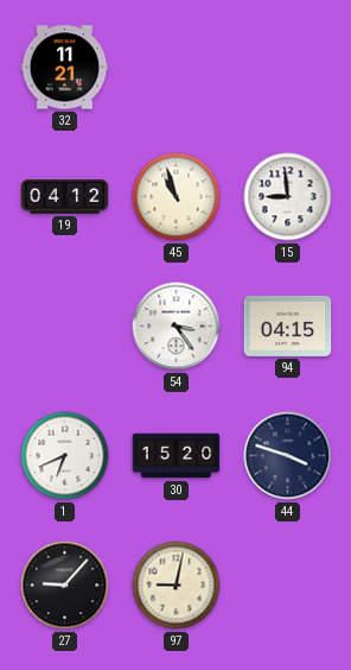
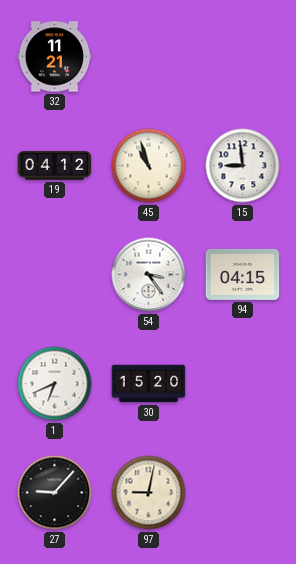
44: 3:48 -> none
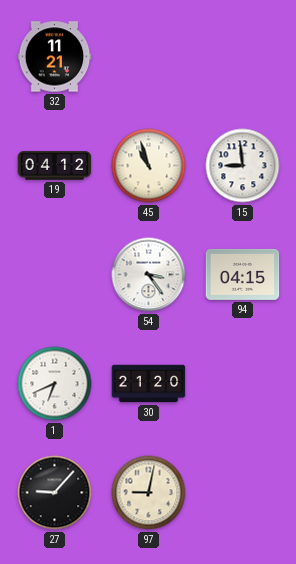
30: 15:20 -> 21:20
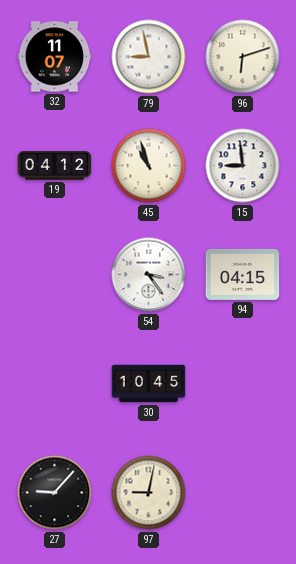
32: 11:21 -> 11:07
79: none -> 8:58
96: none -> 6:12
1: 6:41 -> none
30: 21:20 -> 10:45
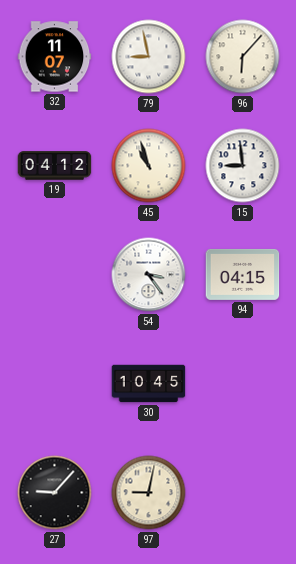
96: 6:12 -> 6:07
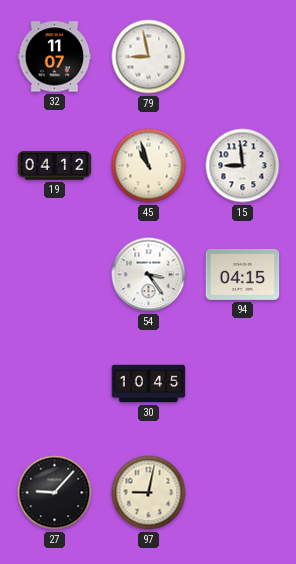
96: 6:07 -> none
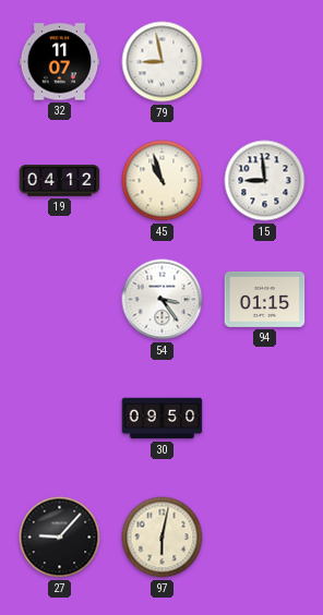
94: 04:15 -> 01:15
30: 10:45 -> 09:50
97: 9:02 -> 6:02
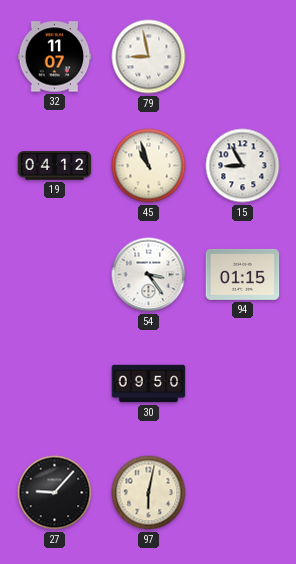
15: 8:59 -> 8:55
